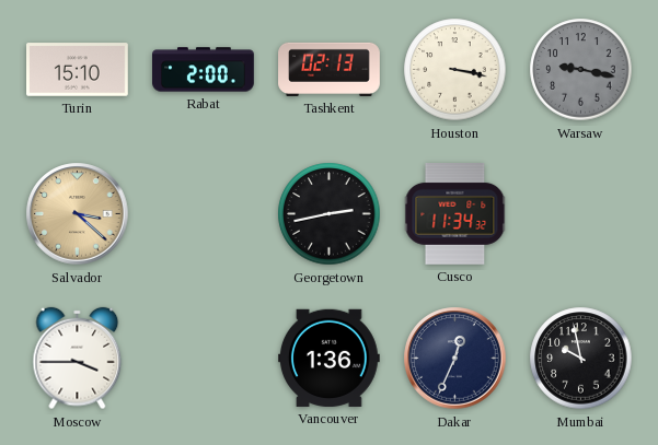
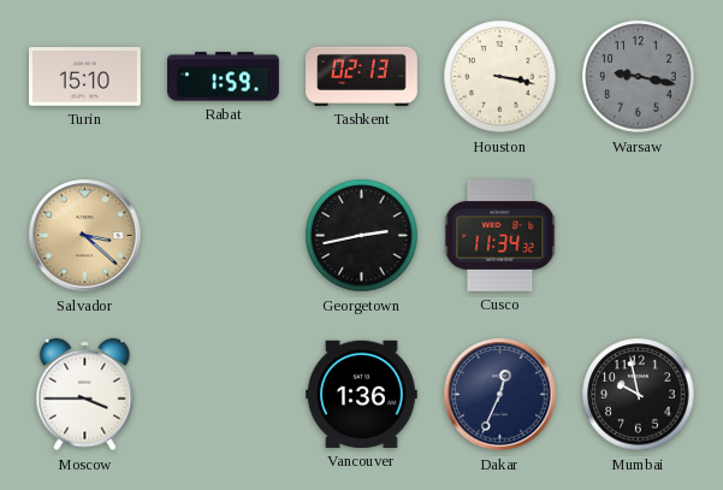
Rabat: 2:00 -> 1:59
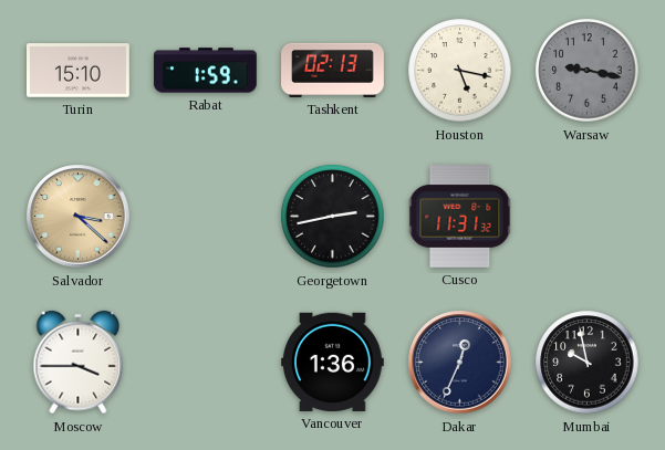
Houston: 3:17 -> 5:17
Cusco: 11:34 -> 11:31
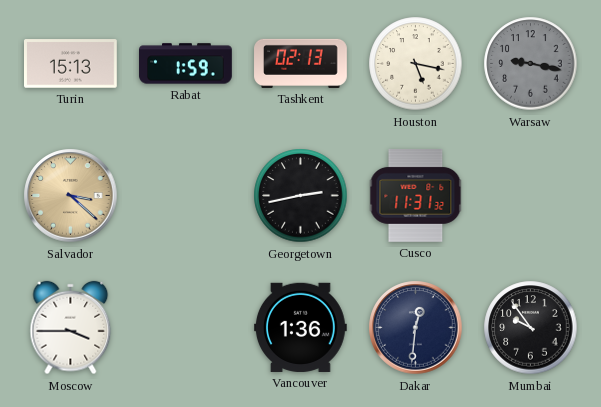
Turin: 15:10 -> 15:13
Dakar: 12:34 -> 12:31
Mumbai: 9:58 -> 9:54
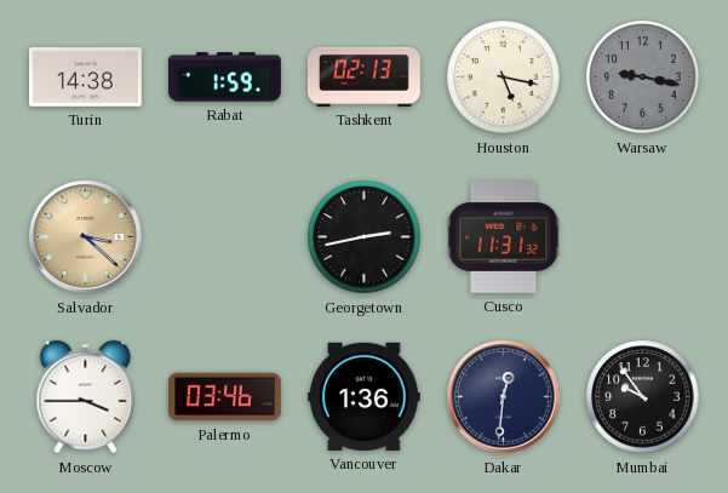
Turin: 15:13 -> 14:38
Palermo: none -> 03:46
